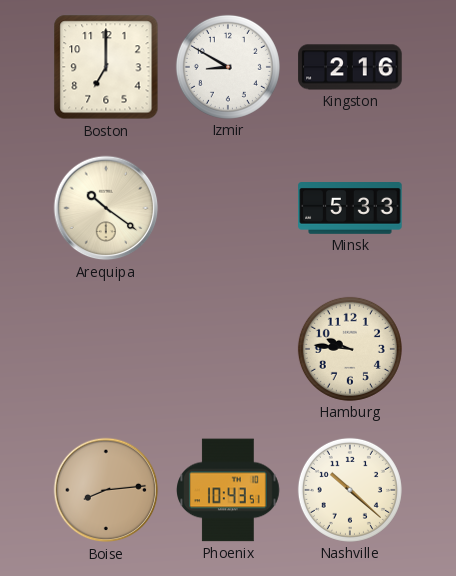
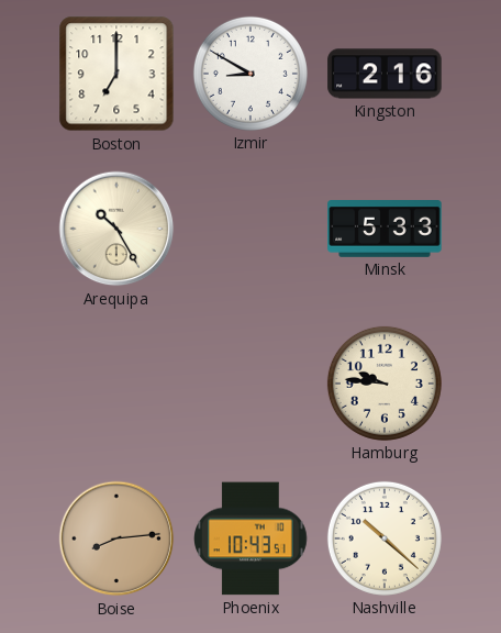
Arequipa: 10:21 -> 10:25
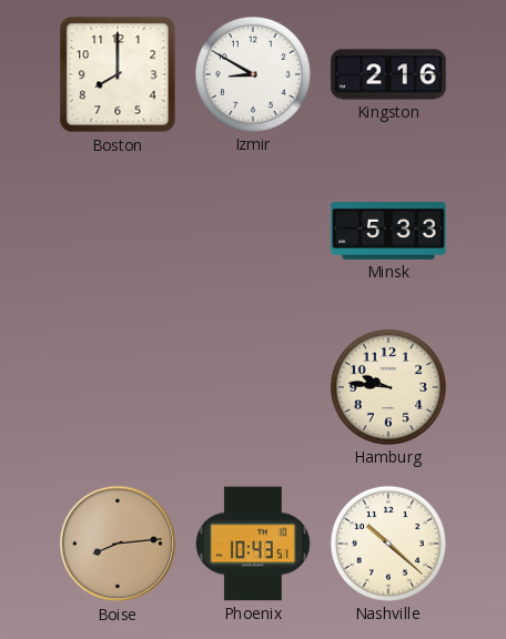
Boston: 7:00 -> 8:00
Arequipa: 10:25 -> none
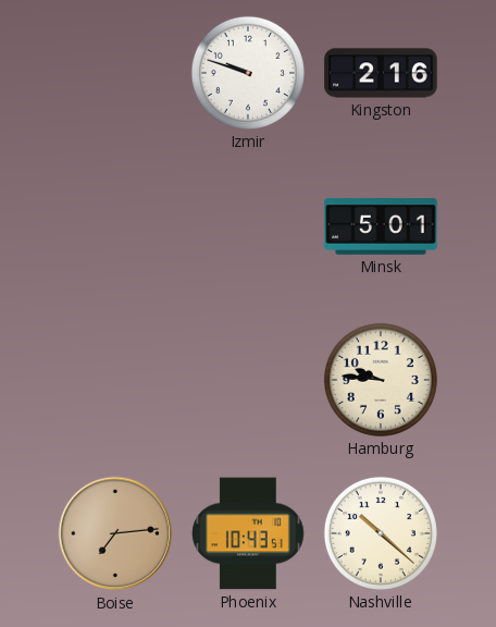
Boston: 8:00 -> none
Izmir: 8:50 -> 9:48
Minsk: 5:33 -> 5:01
Boise: 8:14 -> 7:14
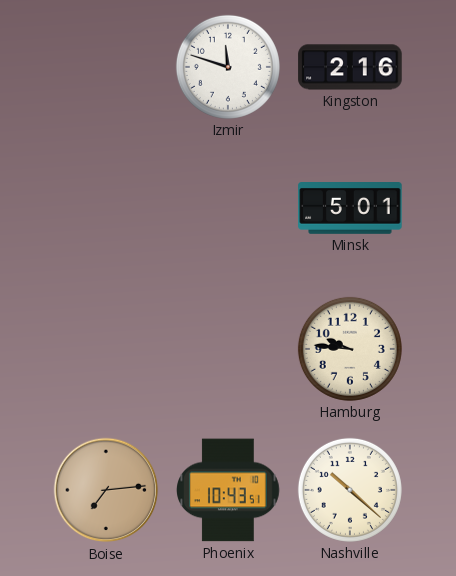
Izmir: 9:48 -> 11:48
